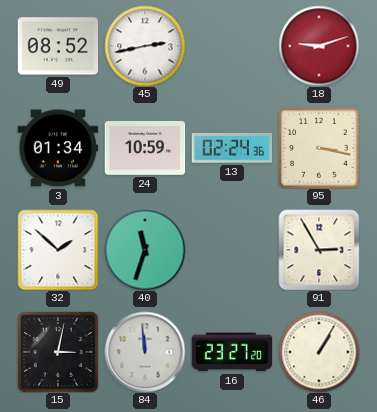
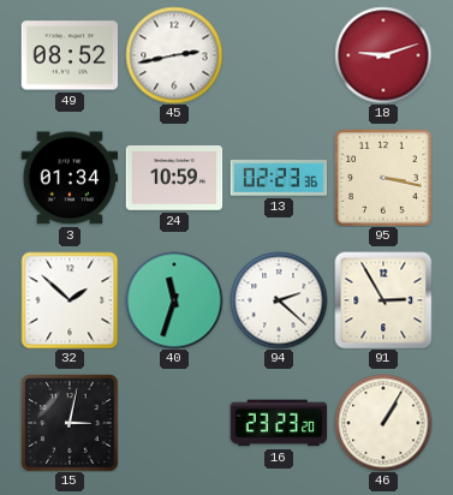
13: 02:24 -> 02:23
94: none -> 2:22
84: 11:59 -> none
16: 23:27 -> 23:23
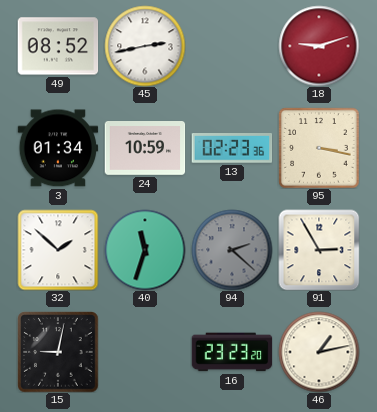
94 dial: white -> grey
15: 3:02 -> 9:02
46: 1:05 -> 1:13
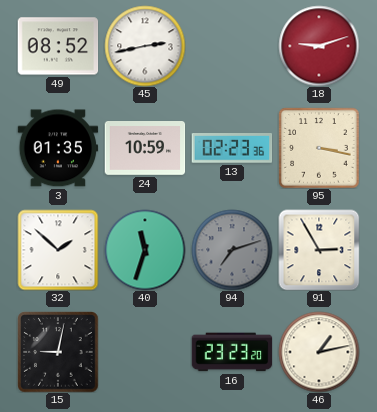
3: 01:34 -> 01:35
94: 2:22 -> 7:12
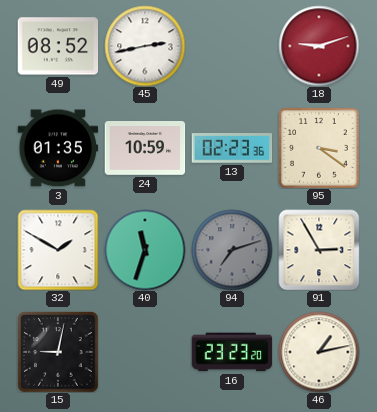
95: 3:17 -> 3:21
32: 1:52 -> 1:50
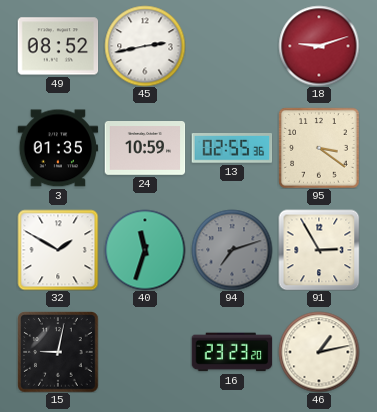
13: 02:23 -> 02:55
